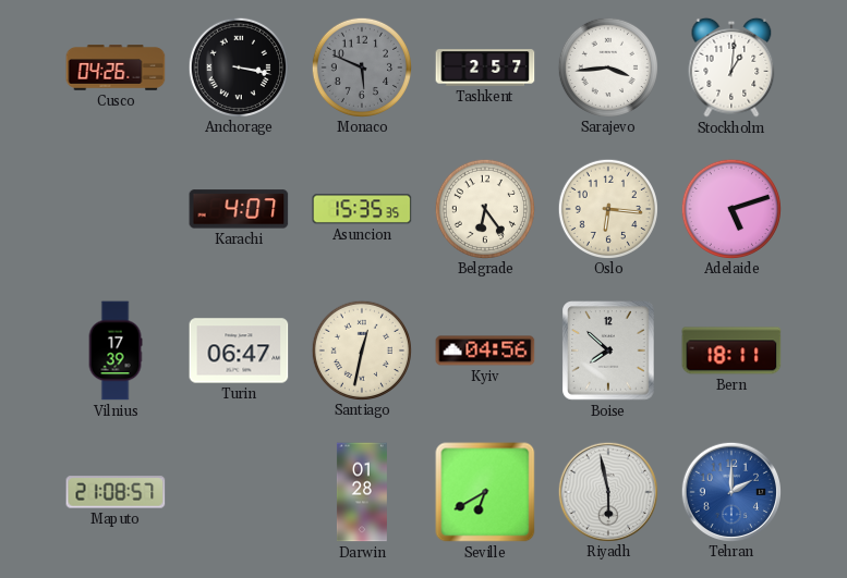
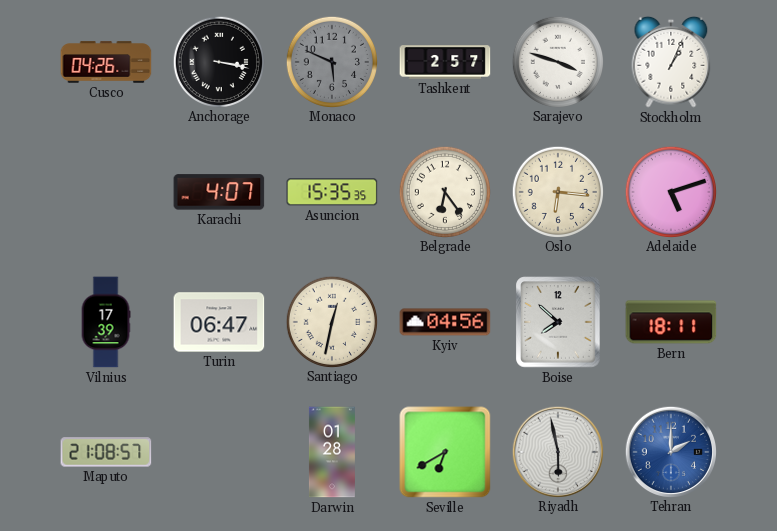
Sarajevo: 3:44 -> 3:48
Stockholm: 1:01 -> 1:04
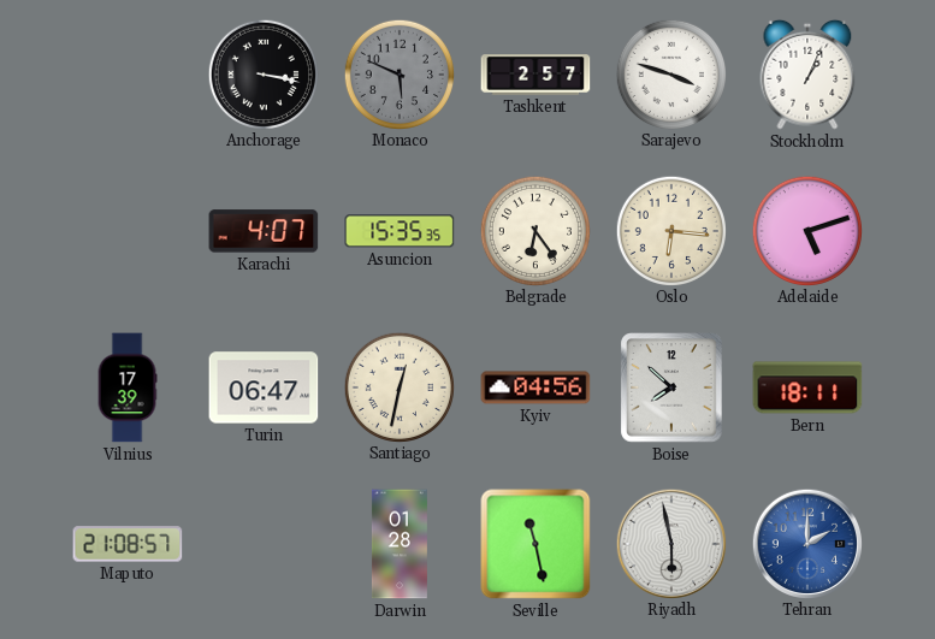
Cusco: 04:26 -> none
Seville: 6:40 -> 11:28
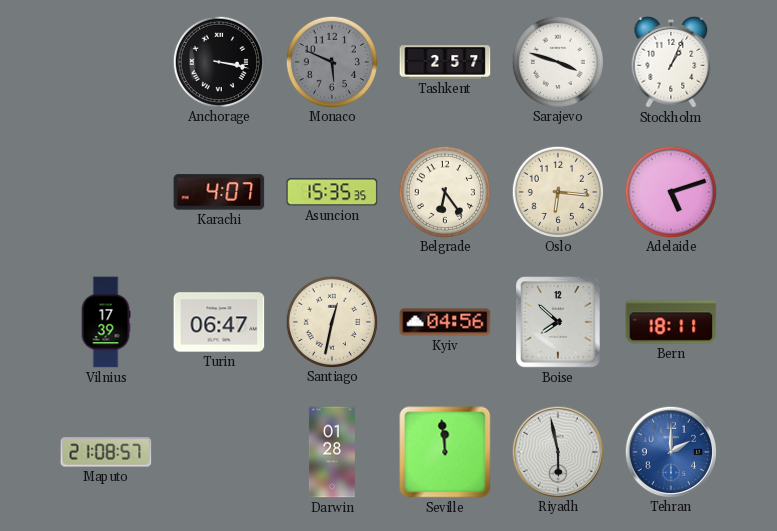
Seville: 11:28 -> 11:59
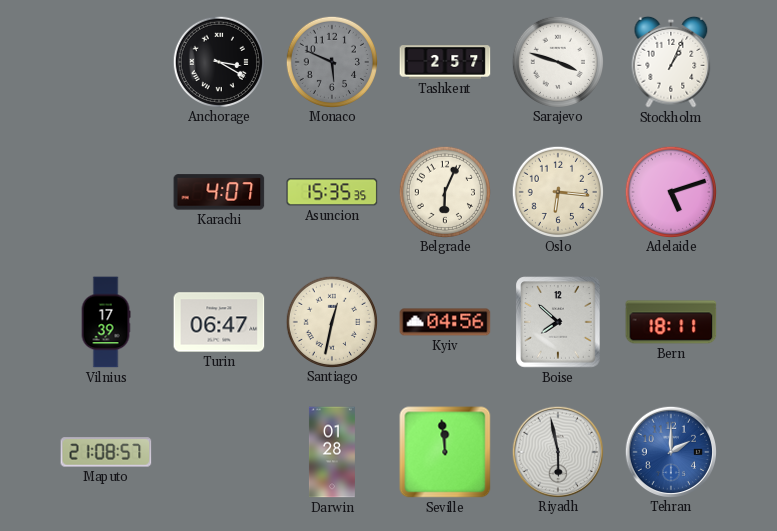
Anchorage: 3:17 -> 3:20
Belgrade: 6:24 -> 6:04
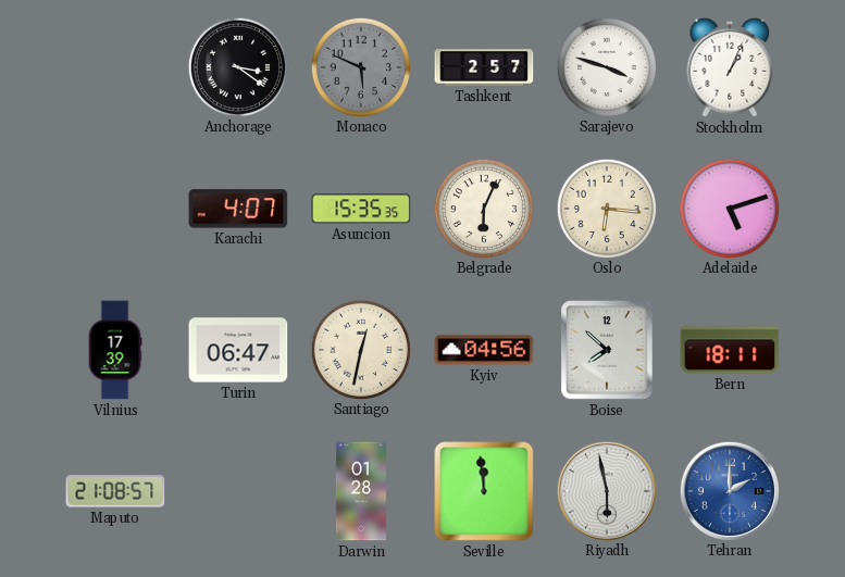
Anchorage: 3:20 -> 3:21
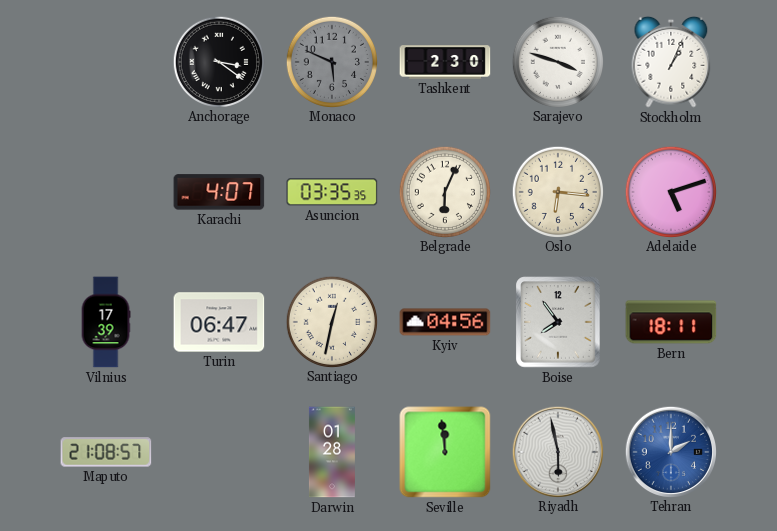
Tashkent: 2:57 -> 2:30
Asuncion: 15:35 -> 03:35
Boise: 7:52 -> 7:54
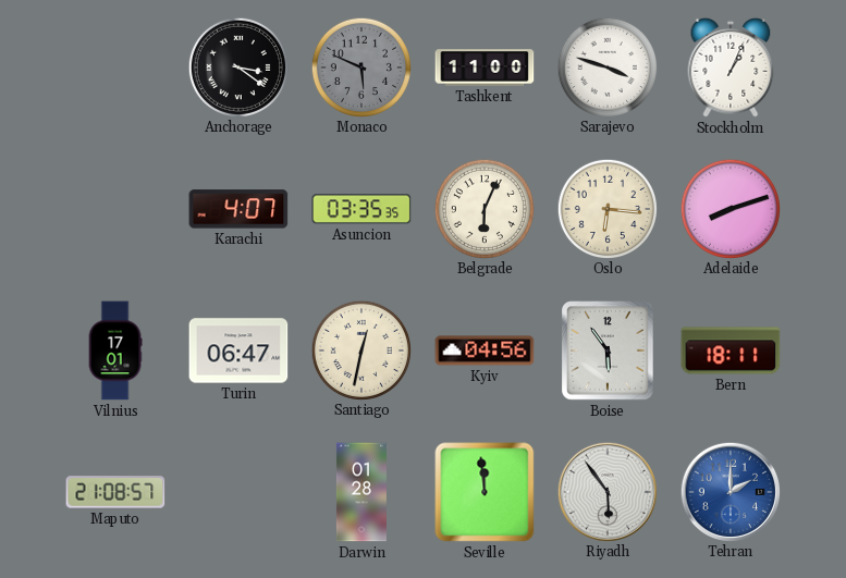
Tashkent: 2:30 -> 11:00
Adelaide: 5:12 -> 8:12
Vilnius: 17:39 -> 17:01
Boise: 7:54 -> 5:54
Riyadh: 5:58 -> 5:54
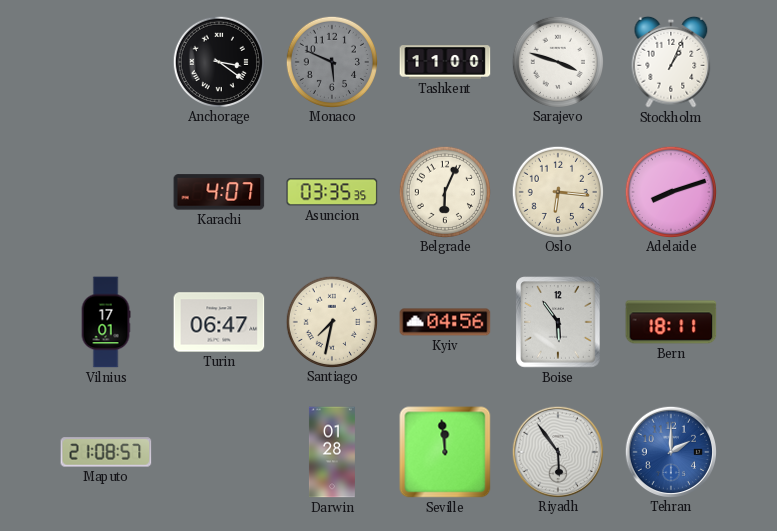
Santiago: 12:32 -> 7:32
